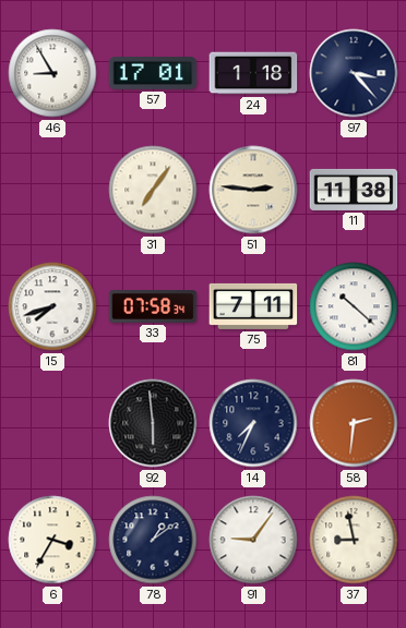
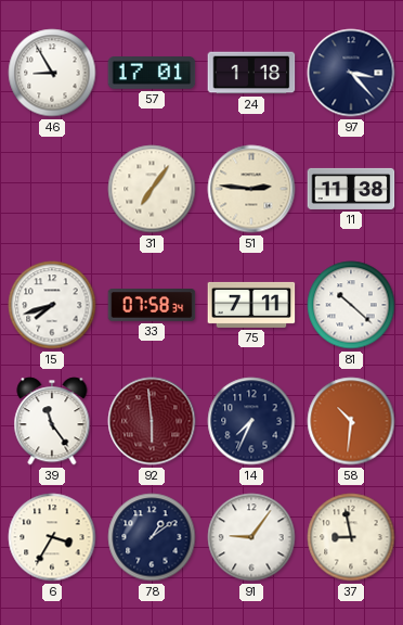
39: none -> 11:24
92 dial: black -> burgundy
58: 2:31 -> 10:31
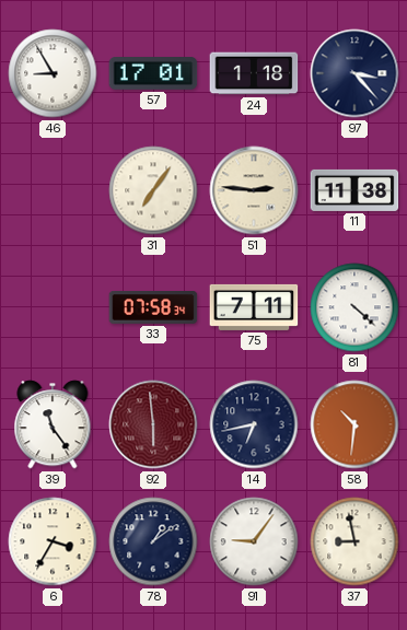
15: 7:42 -> none
81: 10:22 -> 4:22
14: 7:34 -> 6:43
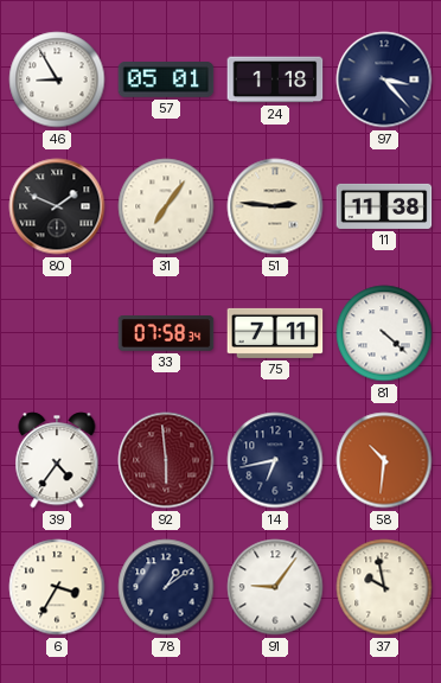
57: 17:01 -> 05:01
80: none -> 1:49
39: 11:24 -> 4:36
37: 8:58 -> 9:58
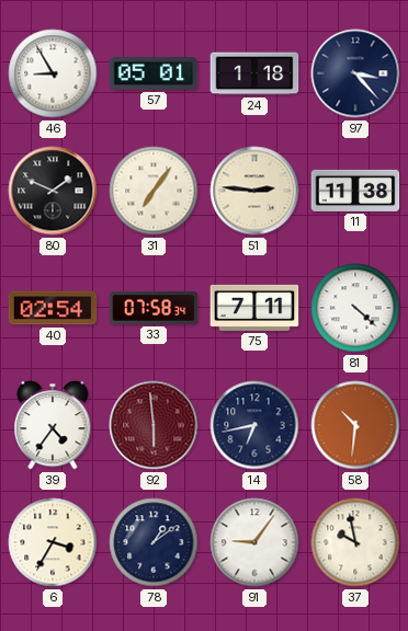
40: none -> 02:54
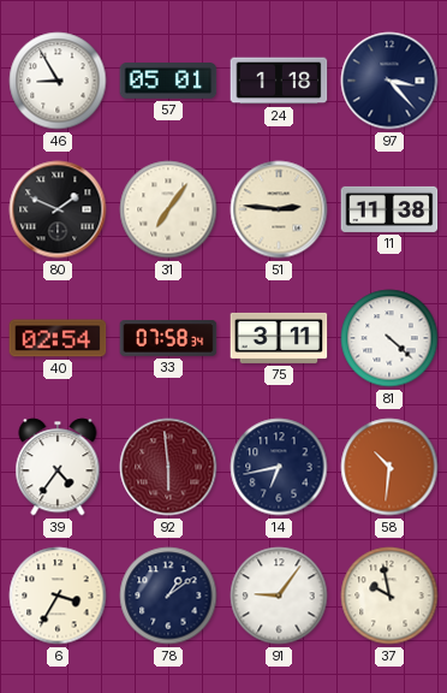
75: 7:11 -> 3:11
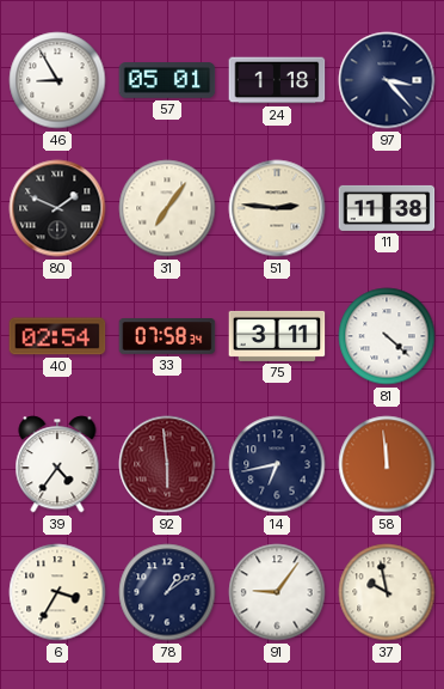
58: 10:31 -> 11:59
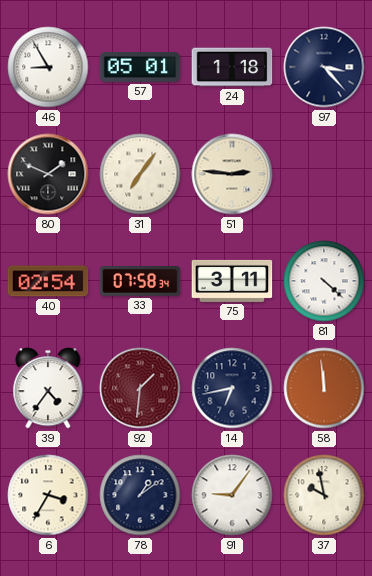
11: 11:38 -> none
92: 5:59 -> 1:31
